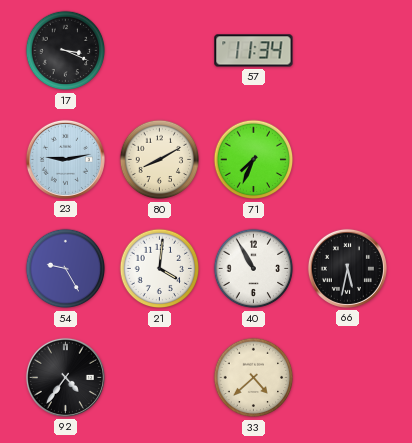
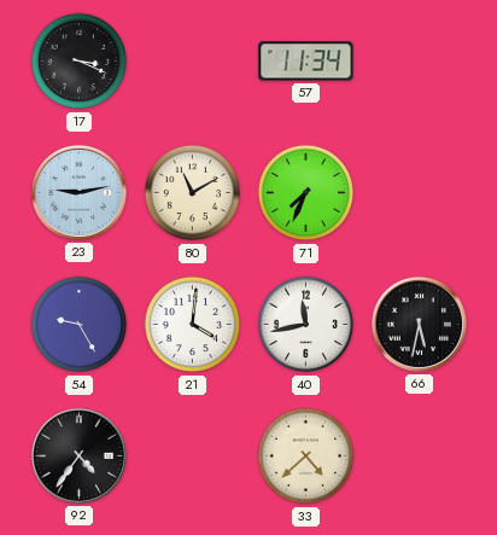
80: 8:10 -> 11:10
40: 10:55 -> 11:43
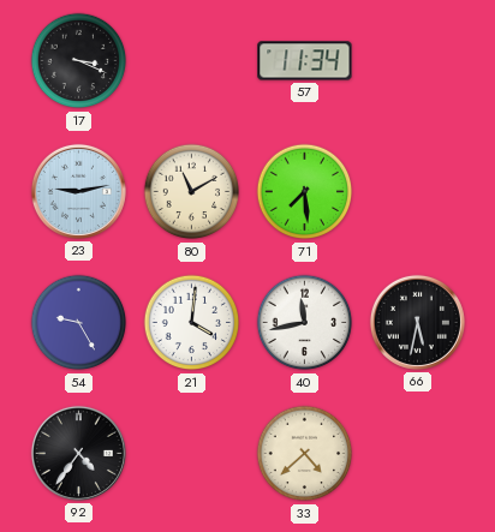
71: 7:34 -> 7:29
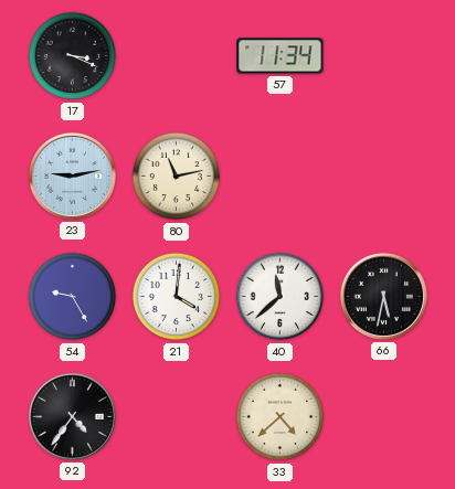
80: 11:10 -> 11:13
71: 7:29 -> none
40: 11:43 -> 11:38
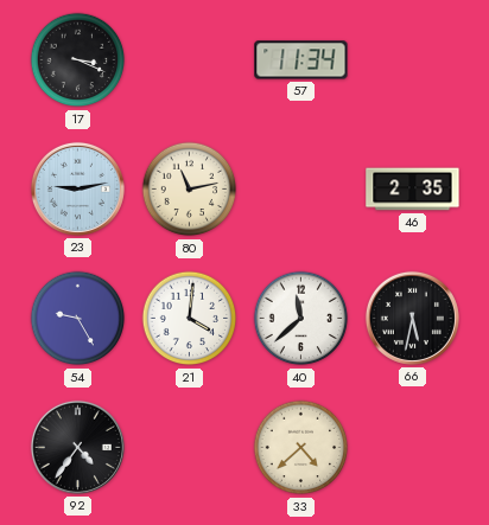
46: none -> 2:35
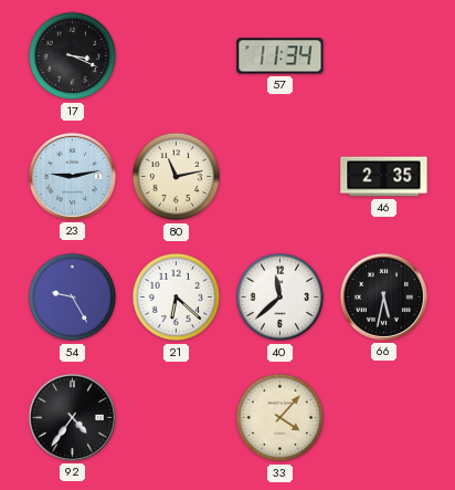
21: 4:01 -> 6:22
33: 4:38 -> 4:07
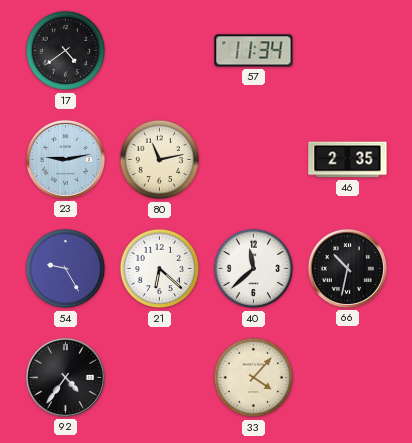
17: 3:19 -> 4:39
66: 5:32 -> 10:32
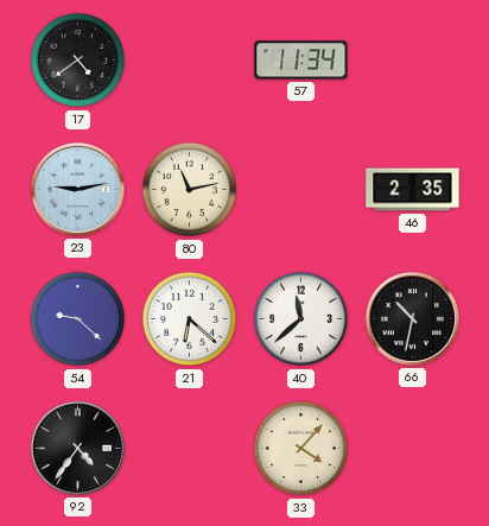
54: 9:25 -> 9:22
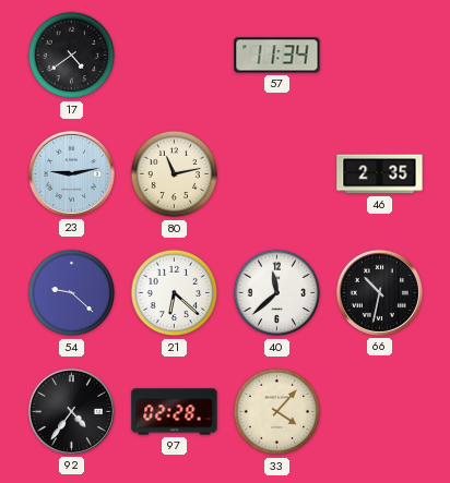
97: none -> 02:28
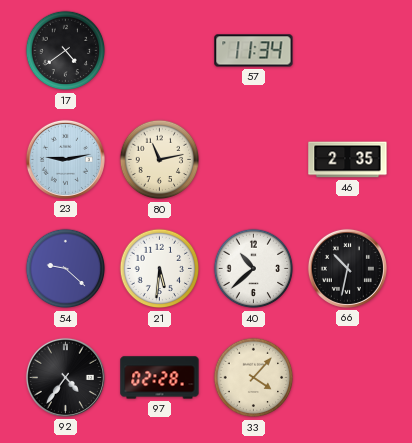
21: 6:22 -> 5:31
40: 11:38 -> 10:38
